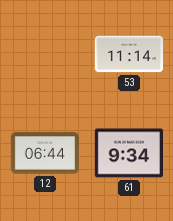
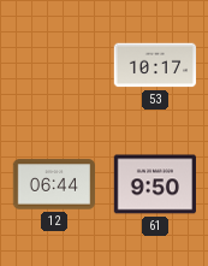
53: 11:14 -> 10:17
61: 9:34 -> 9:50
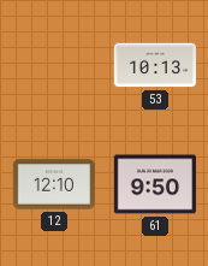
53: 10:17 -> 10:13
12: 06:44 -> 12:10
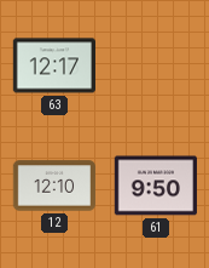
63: none -> 12:17
53: 10:13 -> none
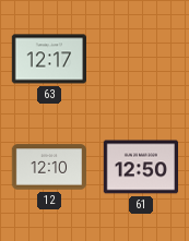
61: 9:50 -> 12:50
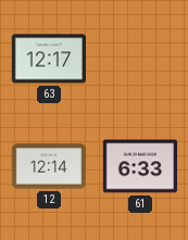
12: 12:10 -> 12:14
61: 12:50 -> 6:33
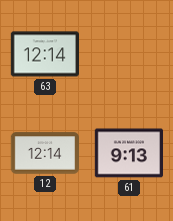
63: 12:17 -> 12:14
61: 6:33 -> 9:13
